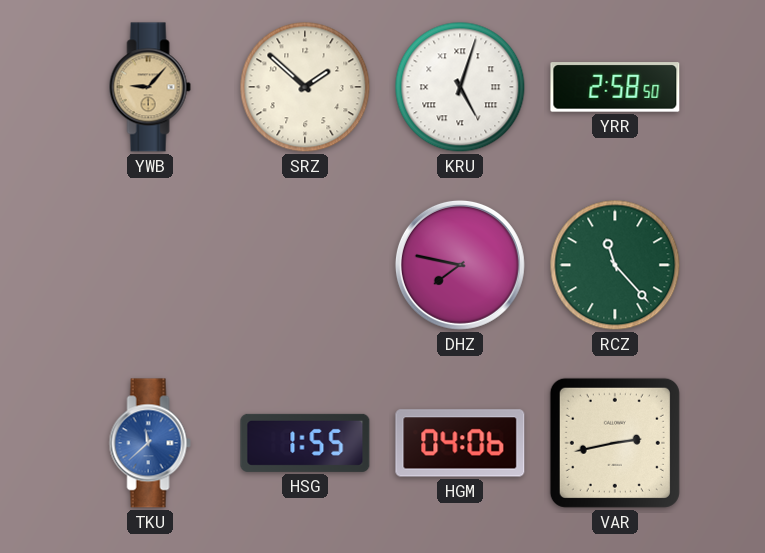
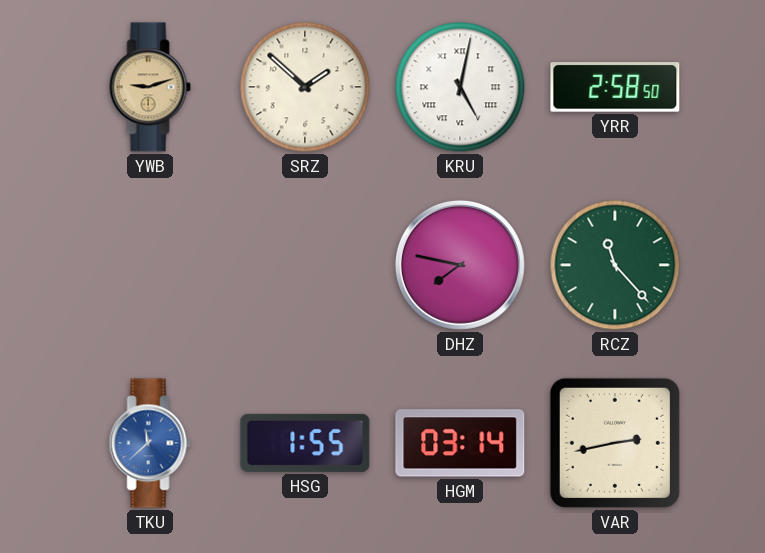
YWB: 9:07 -> 9:12
KRU: 5:03 -> 5:02
HGM: 04:06 -> 03:14
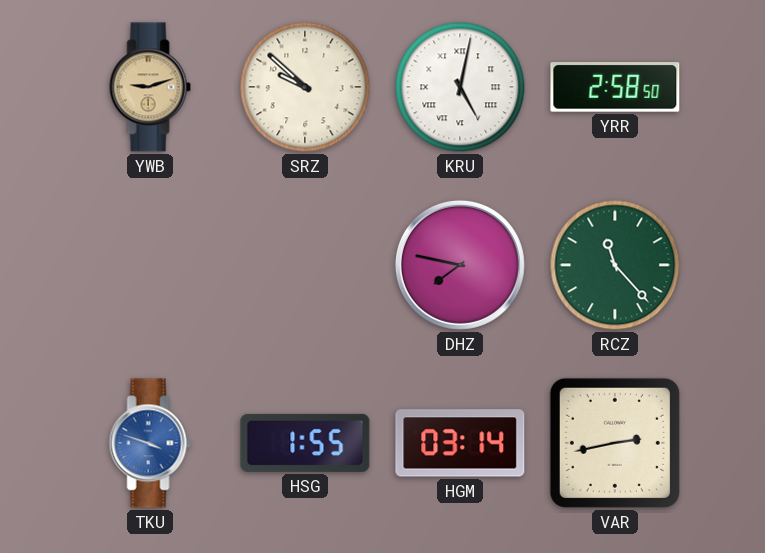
SRZ: 1:52 -> 9:52
TKU: 11:38 -> 3:48
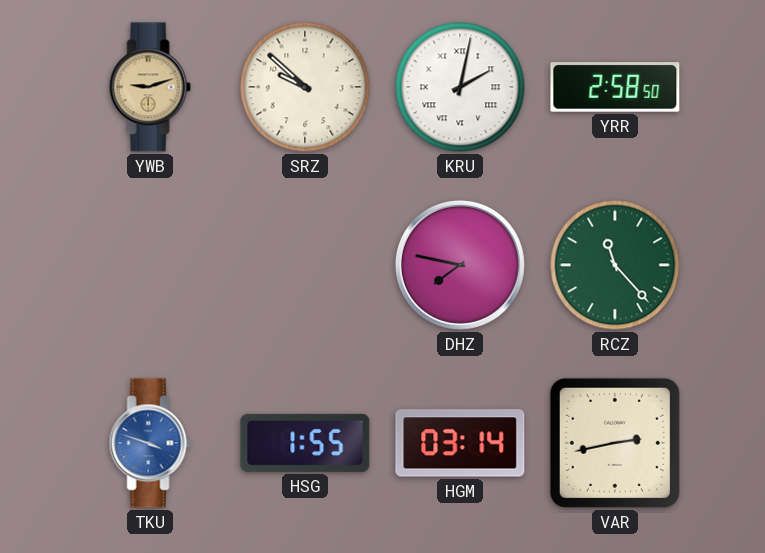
KRU: 5:02 -> 2:02
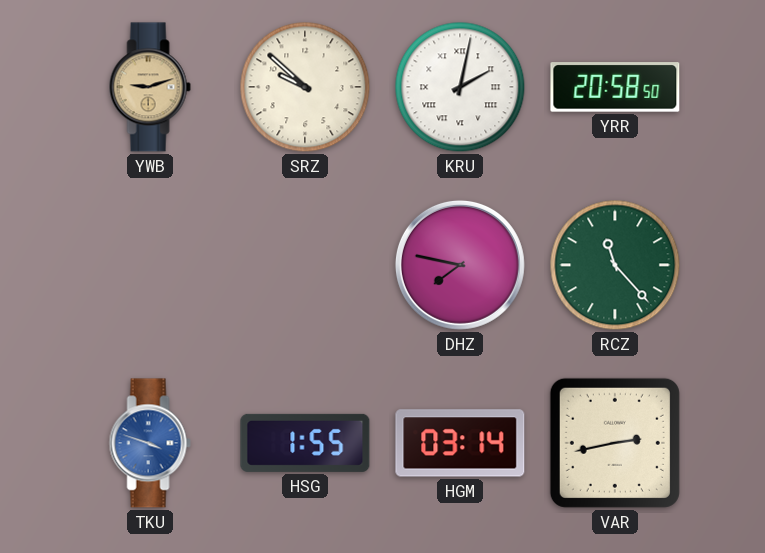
YRR: 2:58 -> 20:58
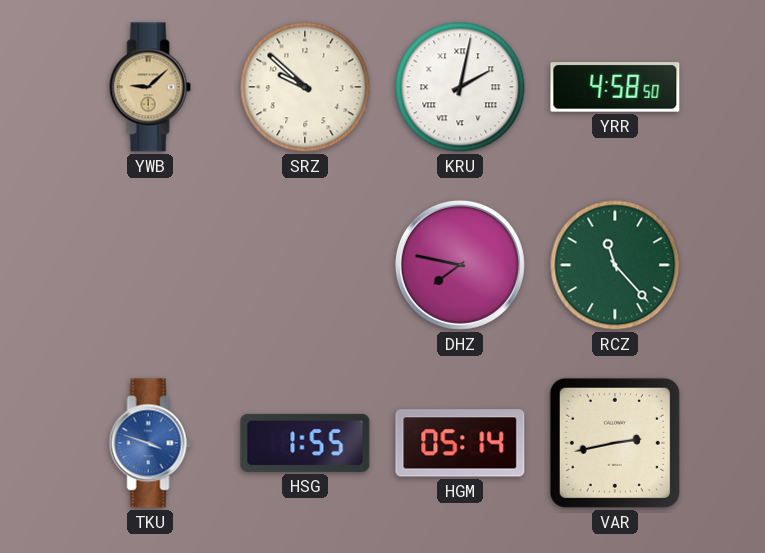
YWB: 9:12 -> 9:08
YRR: 20:58 -> 4:58
HGM: 03:14 -> 05:14
